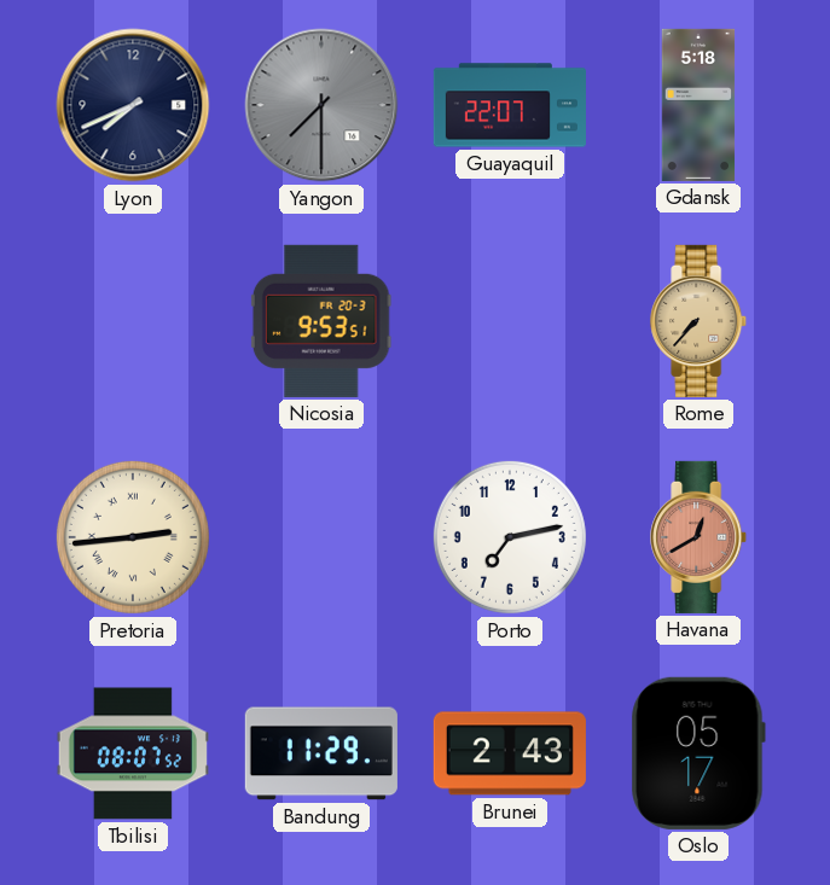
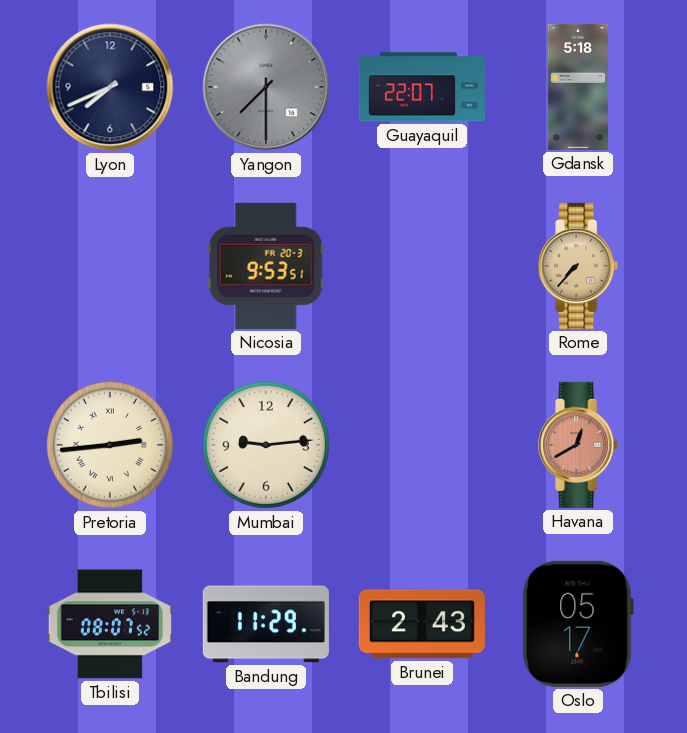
Mumbai: none -> 9:14
Porto: 7:13 -> none
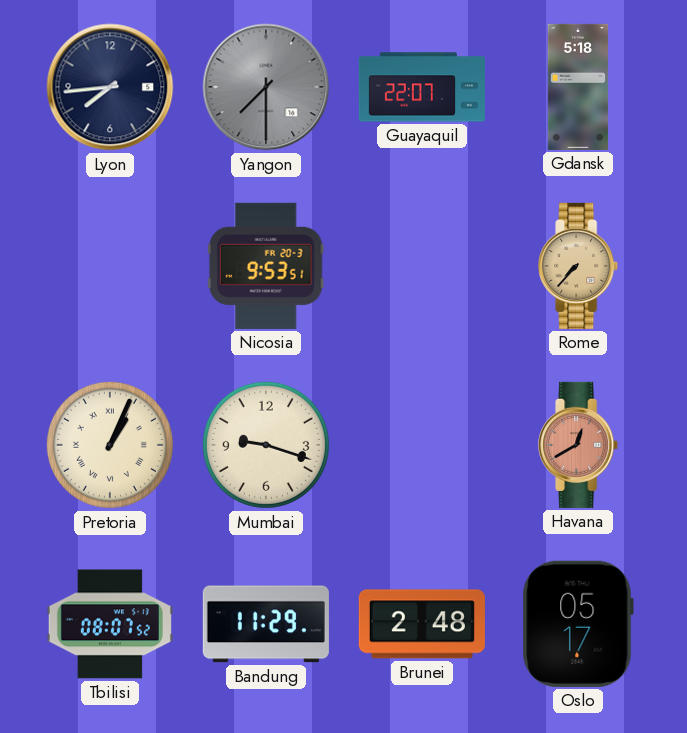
Lyon: 7:41 -> 7:44
Pretoria: 2:44 -> 1:04
Mumbai: 9:14 -> 9:18
Brunei: 2:43 -> 2:48
